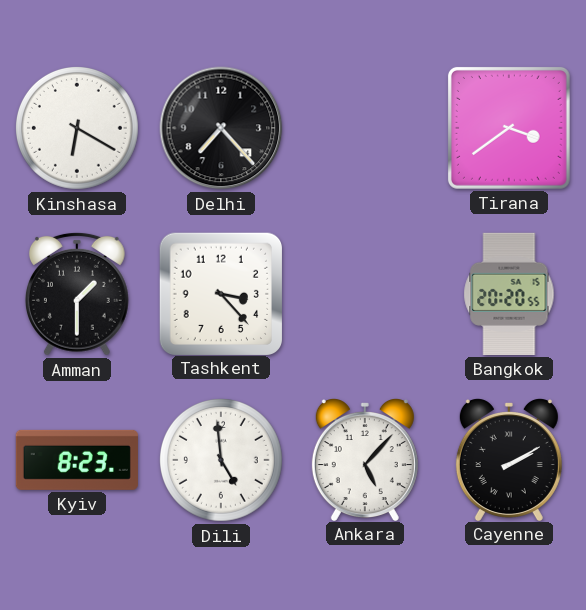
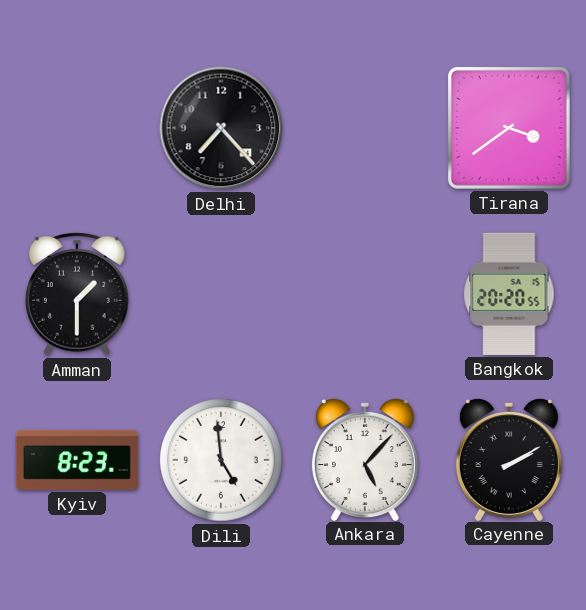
Kinshasa: 6:20 -> none
Tashkent: 3:23 -> none
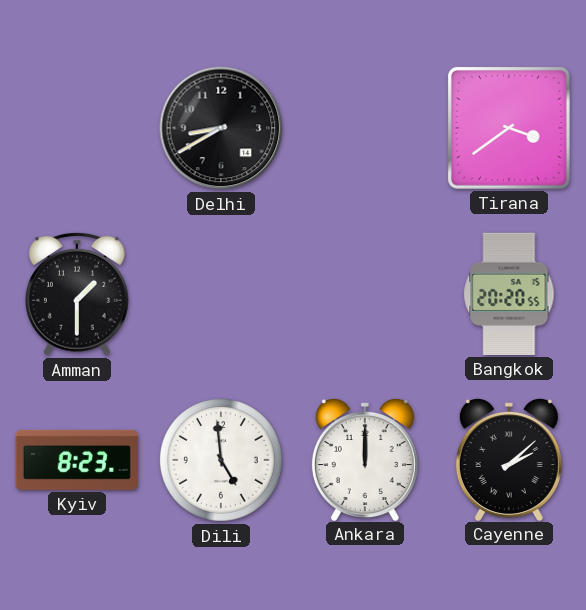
Delhi: 7:23 -> 8:40
Ankara: 5:07 -> 12:00
Cayenne: 2:10 -> 2:08
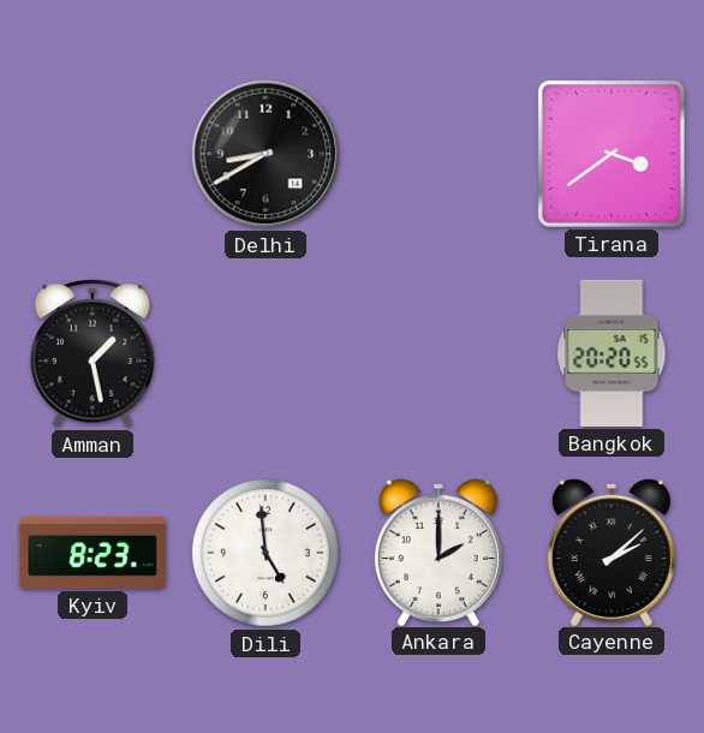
Amman: 1:30 -> 1:28
Ankara: 12:00 -> 2:00
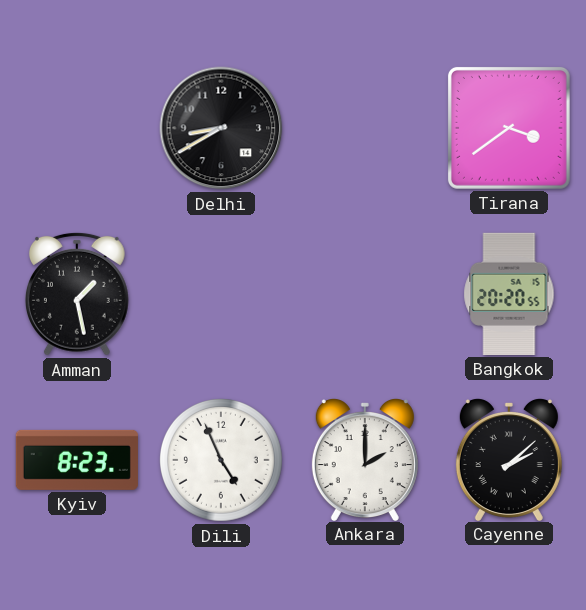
Dili: 4:59 -> 4:56
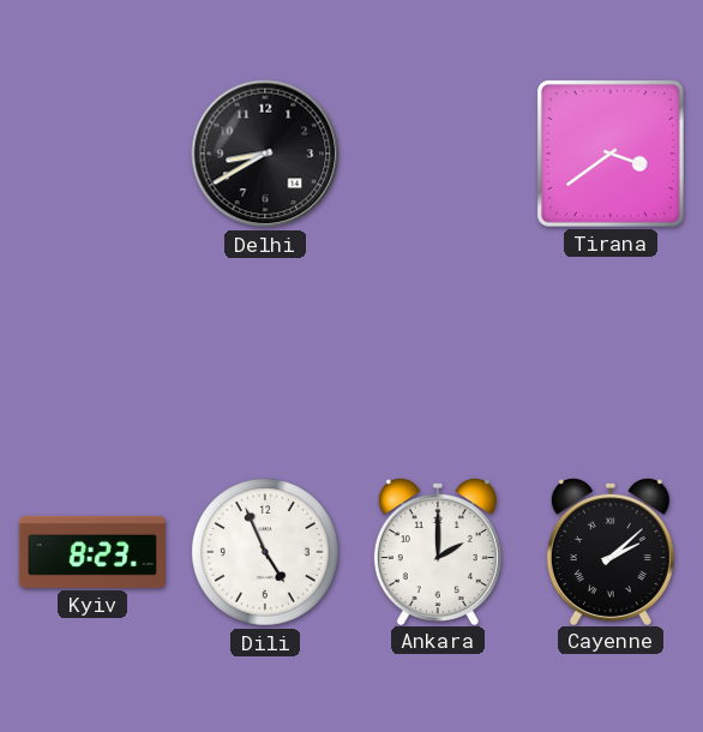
Amman: 1:28 -> none
Bangkok: 20:20 -> none
